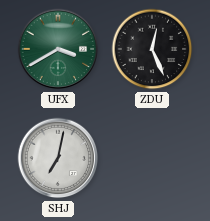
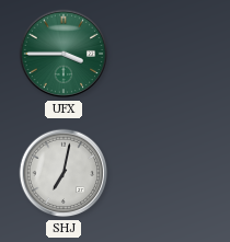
UFX: 3:40 -> 3:45
ZDU: 12:26 -> none
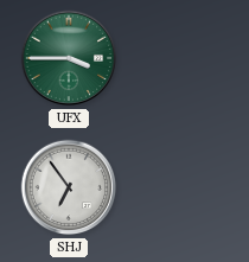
SHJ: 7:02 -> 6:54
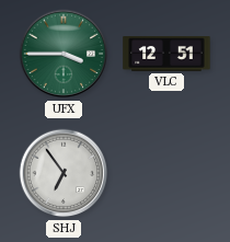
VLC: none -> 12:51
